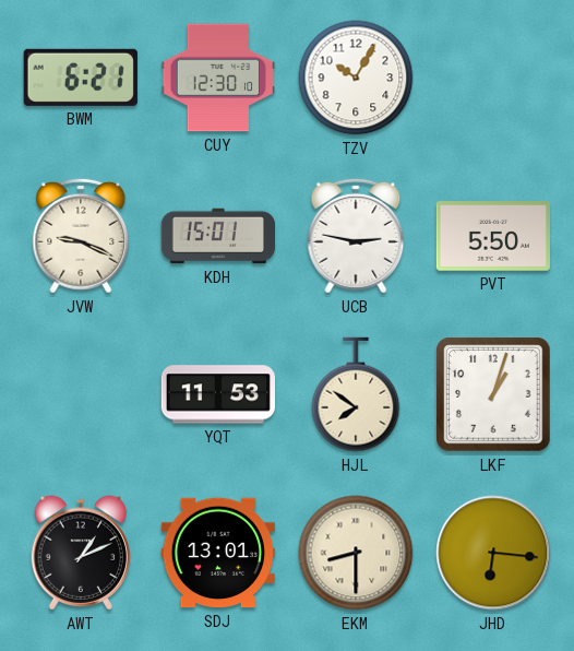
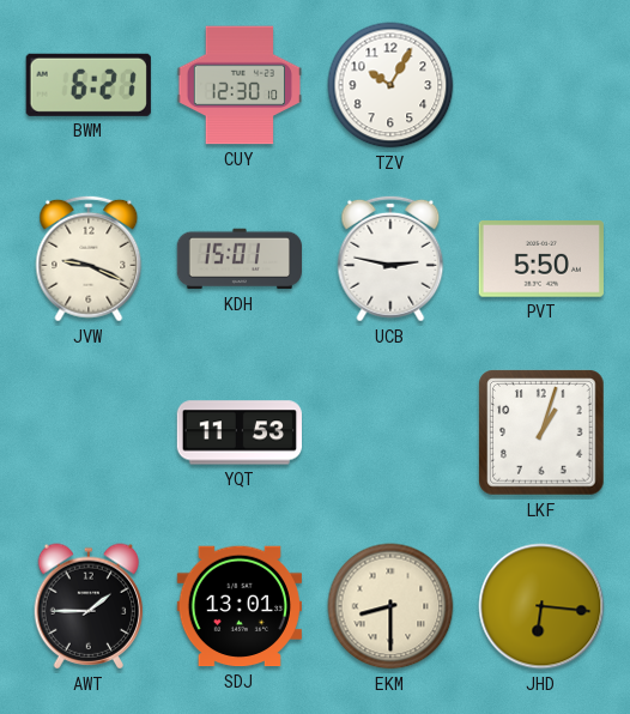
HJL: 7:51 -> none
AWT: 1:11 -> 1:45
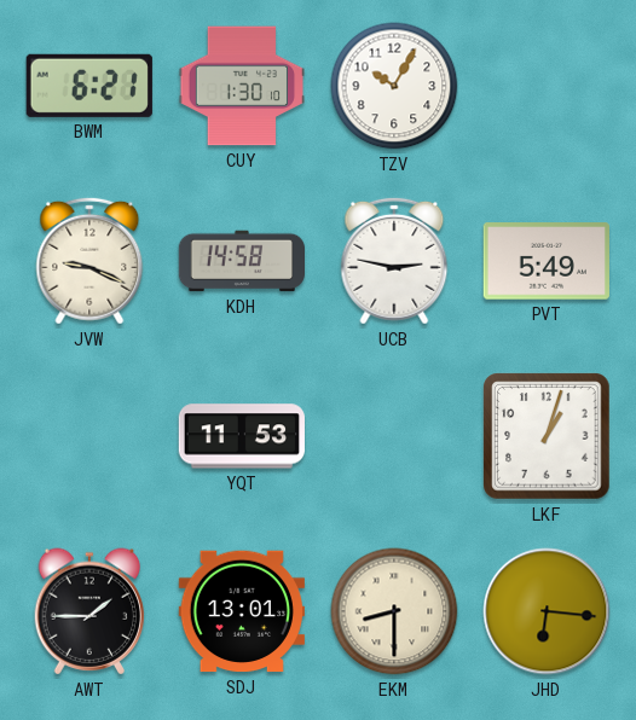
CUY: 12:30 -> 1:30
KDH: 15:01 -> 14:58
PVT: 5:50 -> 5:49
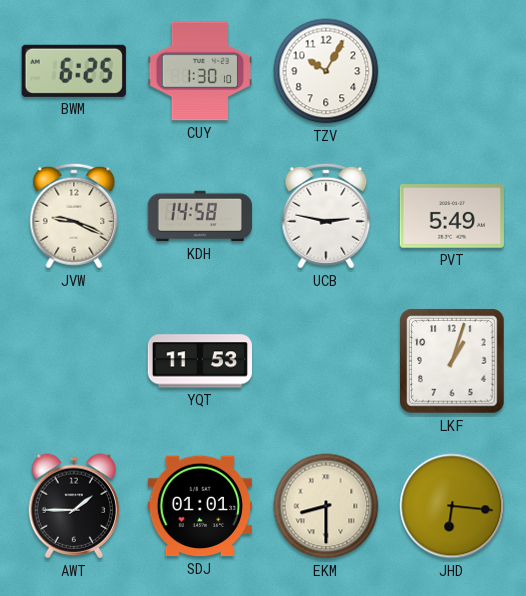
BWM: 6:21 -> 6:25
SDJ: 13:01 -> 01:01
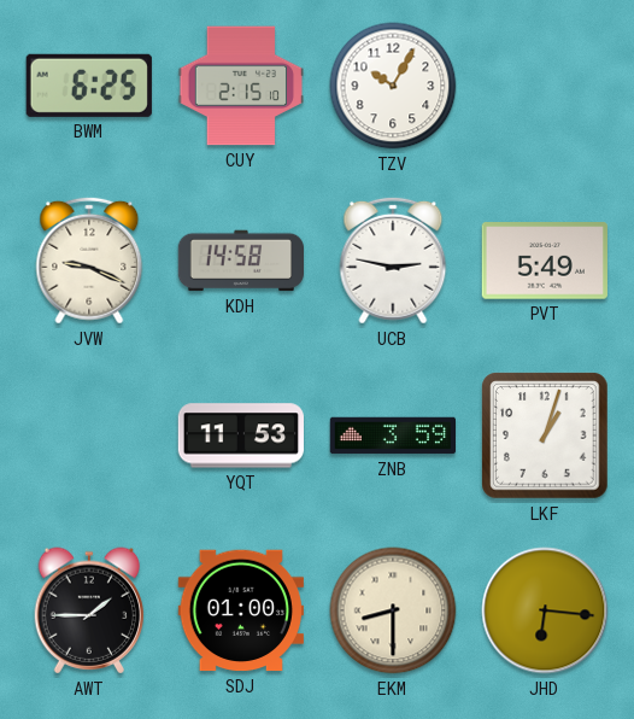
CUY: 1:30 -> 2:15
ZNB: none -> 3:59
SDJ: 01:01 -> 01:00
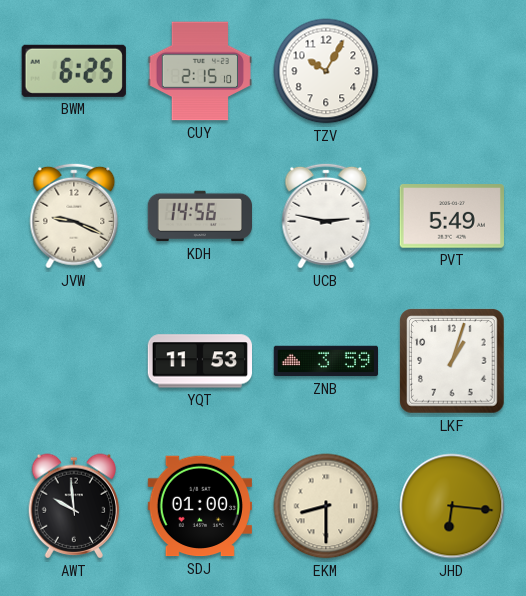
KDH: 14:58 -> 14:56
AWT: 1:45 -> 9:59
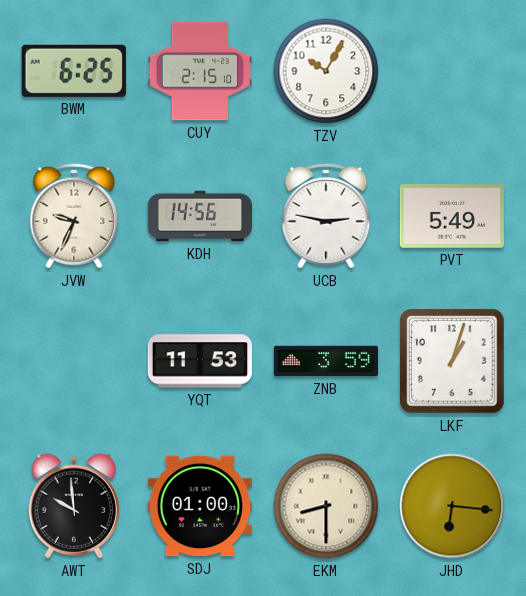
JVW: 9:19 -> 9:34
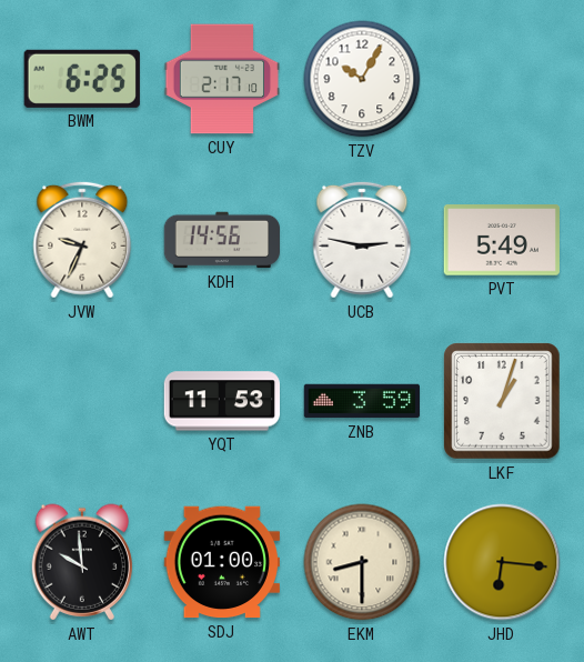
CUY: 2:15 -> 2:17
